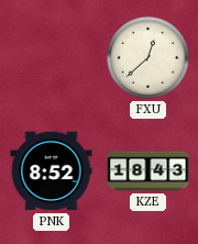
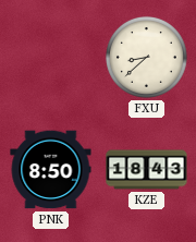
FXU: 12:38 -> 8:38
PNK: 8:52 -> 8:50
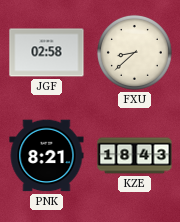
JGF: none -> 02:58
PNK: 8:50 -> 8:21
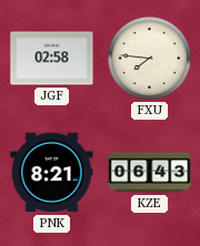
FXU: 8:38 -> 7:46
KZE: 18:43 -> 06:43
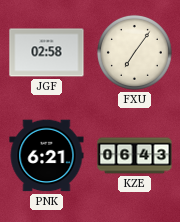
FXU: 7:46 -> 7:06
PNK: 8:21 -> 6:21
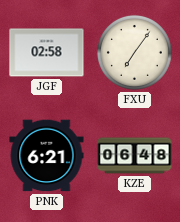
KZE: 06:43 -> 06:48
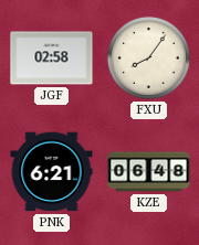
FXU: 7:06 -> 8:06
